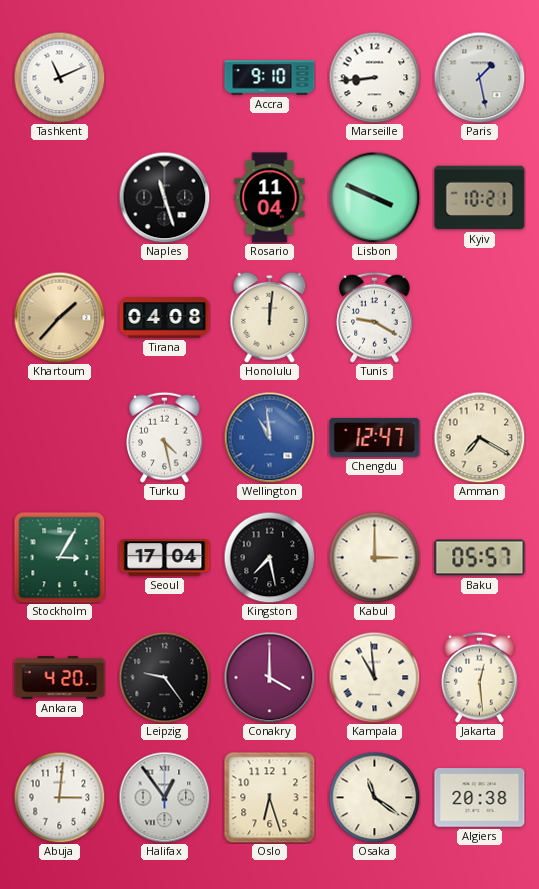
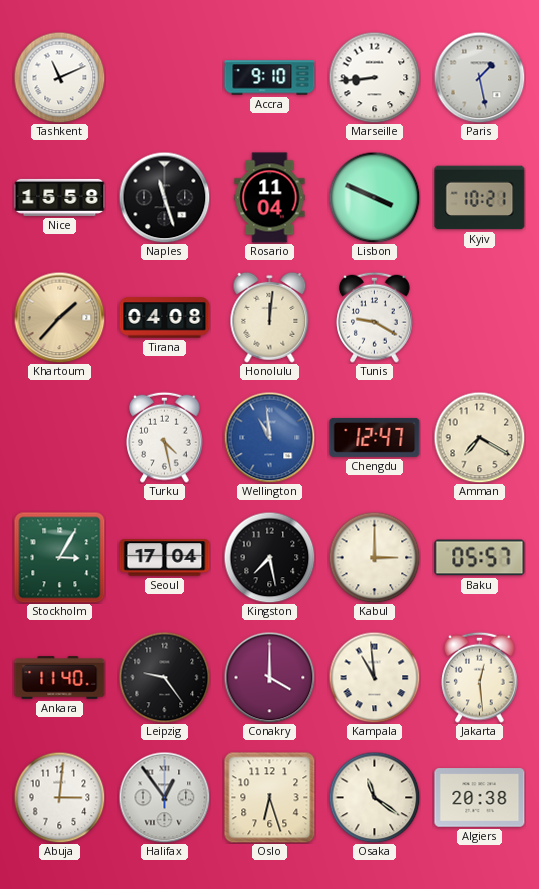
Nice: none -> 15:58
Ankara: 4:20 -> 11:40
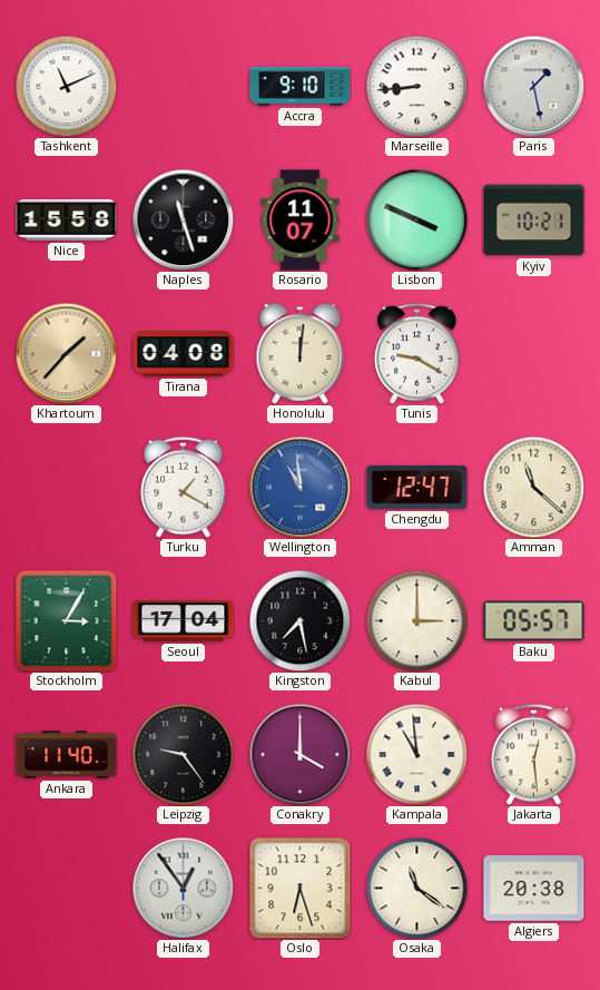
Rosario: 11:04 -> 11:07
Turku: 4:28 -> 1:20
Amman: 7:20 -> 11:22
Abuja: 3:01 -> none
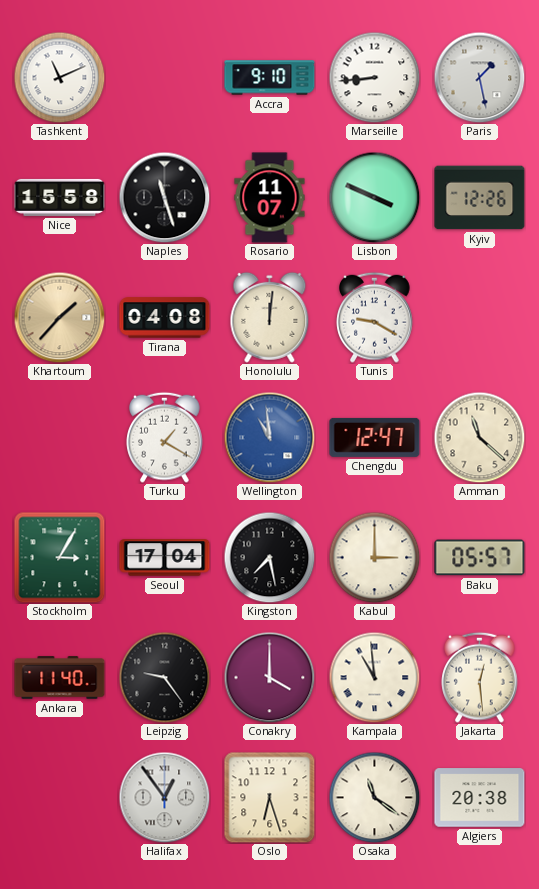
Kyiv: 10:21 -> 12:26
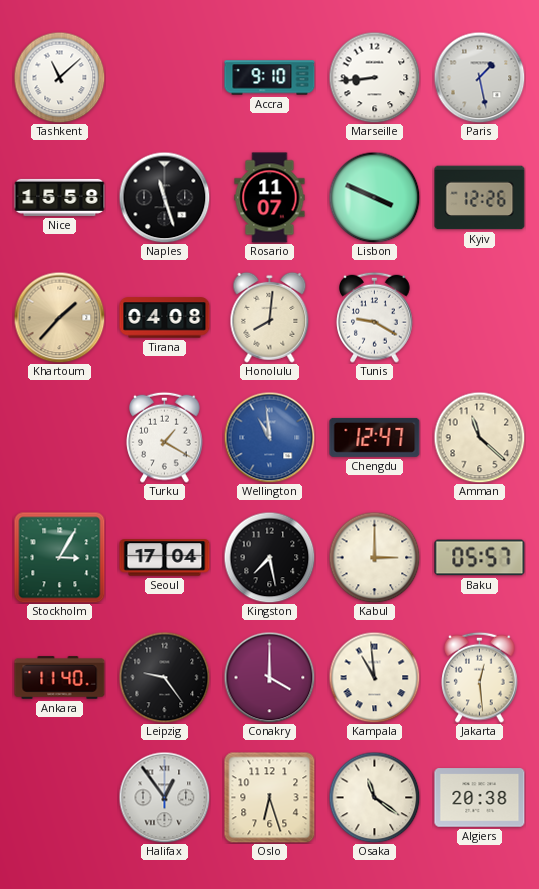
Tashkent: 11:11 -> 11:08
Honolulu: 12:01 -> 8:01
